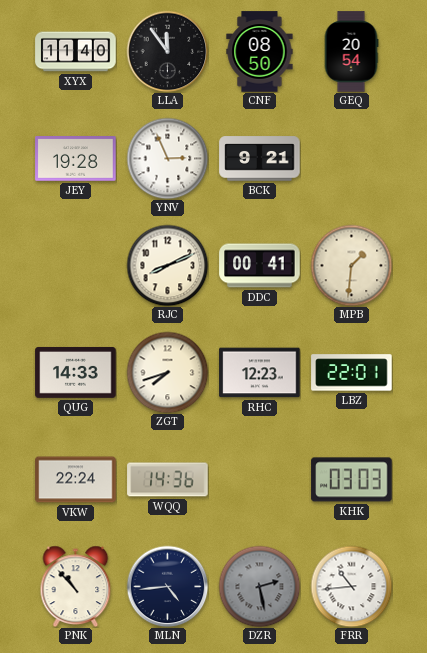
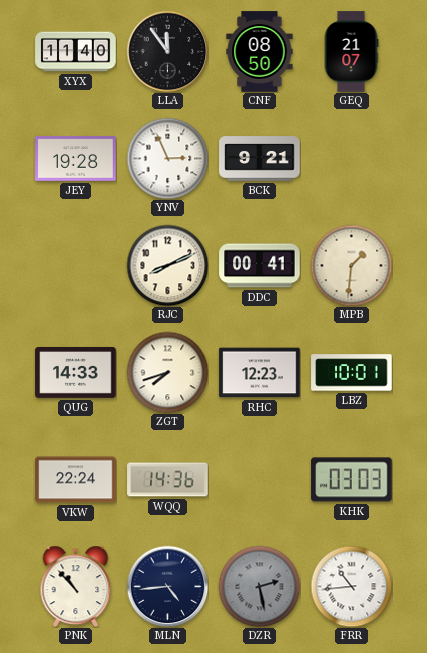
GEQ: 20:54 -> 21:07
LBZ: 22:01 -> 10:01
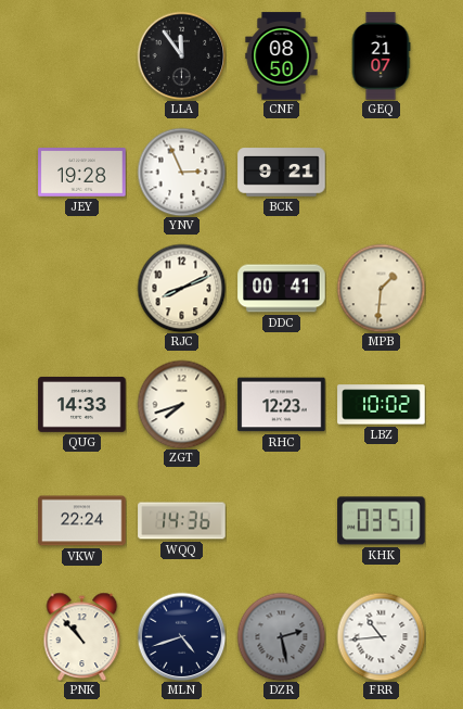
XYX: 11:40 -> none
LBZ: 10:01 -> 10:02
KHK: 03:03 -> 03:51
MLN: 4:44 -> 4:42
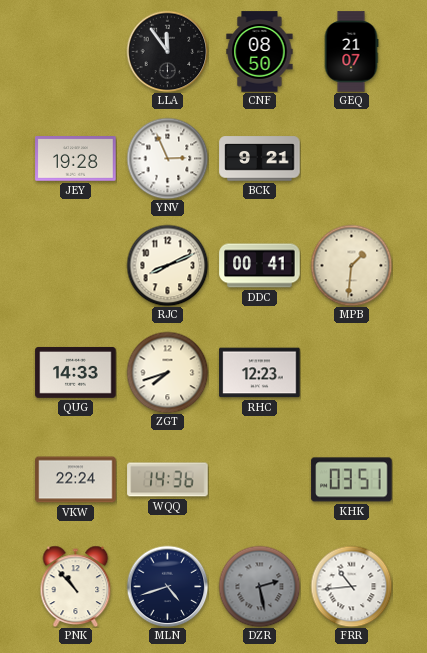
LBZ: 10:02 -> none
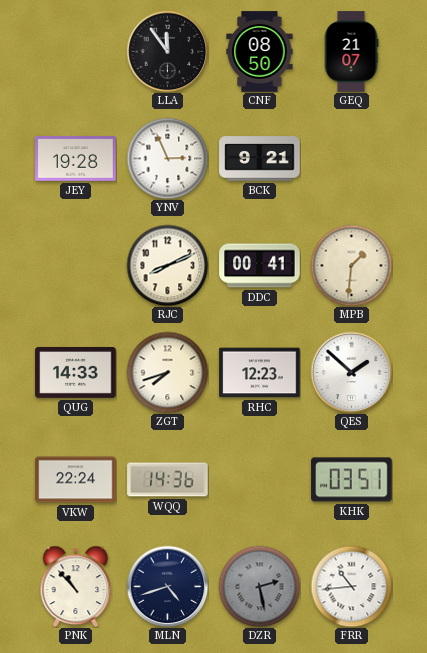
QES: none -> 1:52
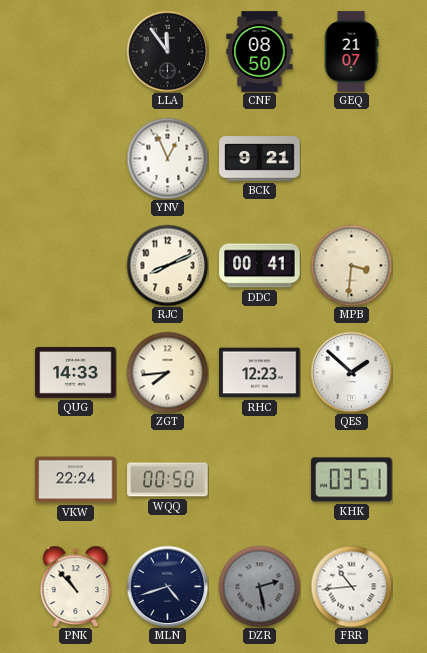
JEY: 19:28 -> none
YNV: 2:56 -> 12:56
MPB: 1:31 -> 3:31
ZGT: 7:42 -> 7:44
WQQ: 14:36 -> 00:50
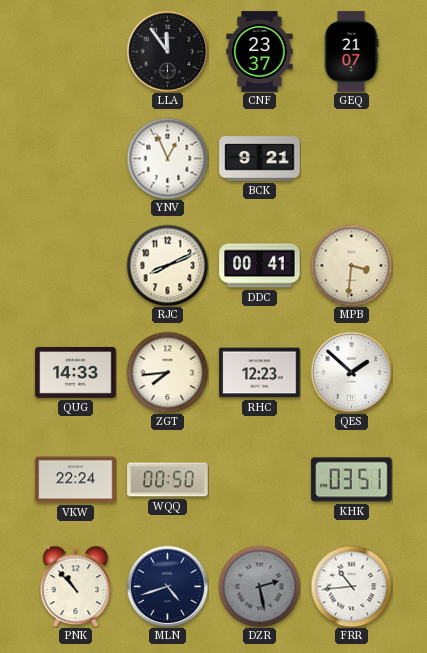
CNF: 08:50 -> 23:37
